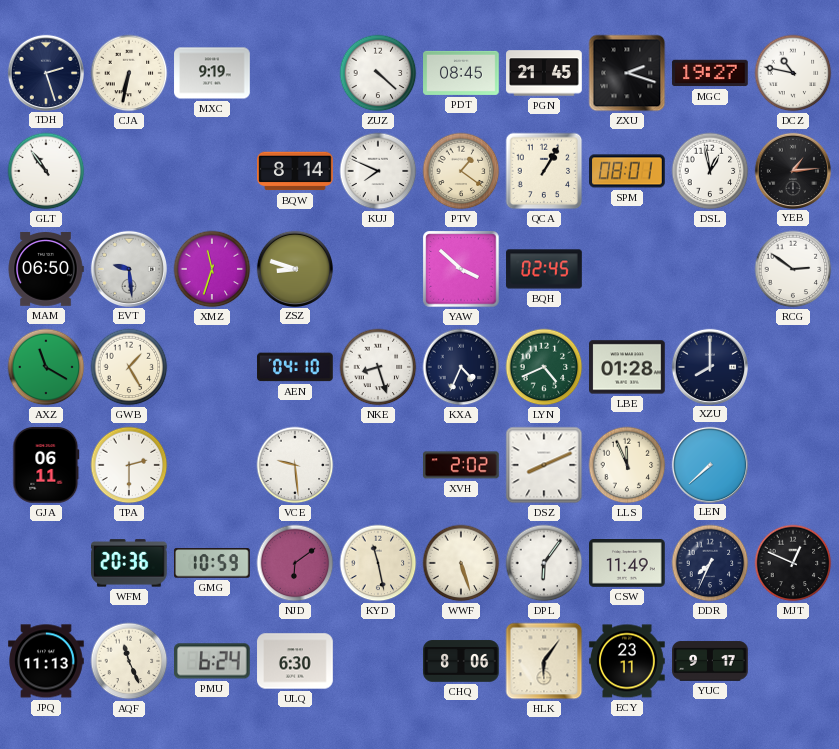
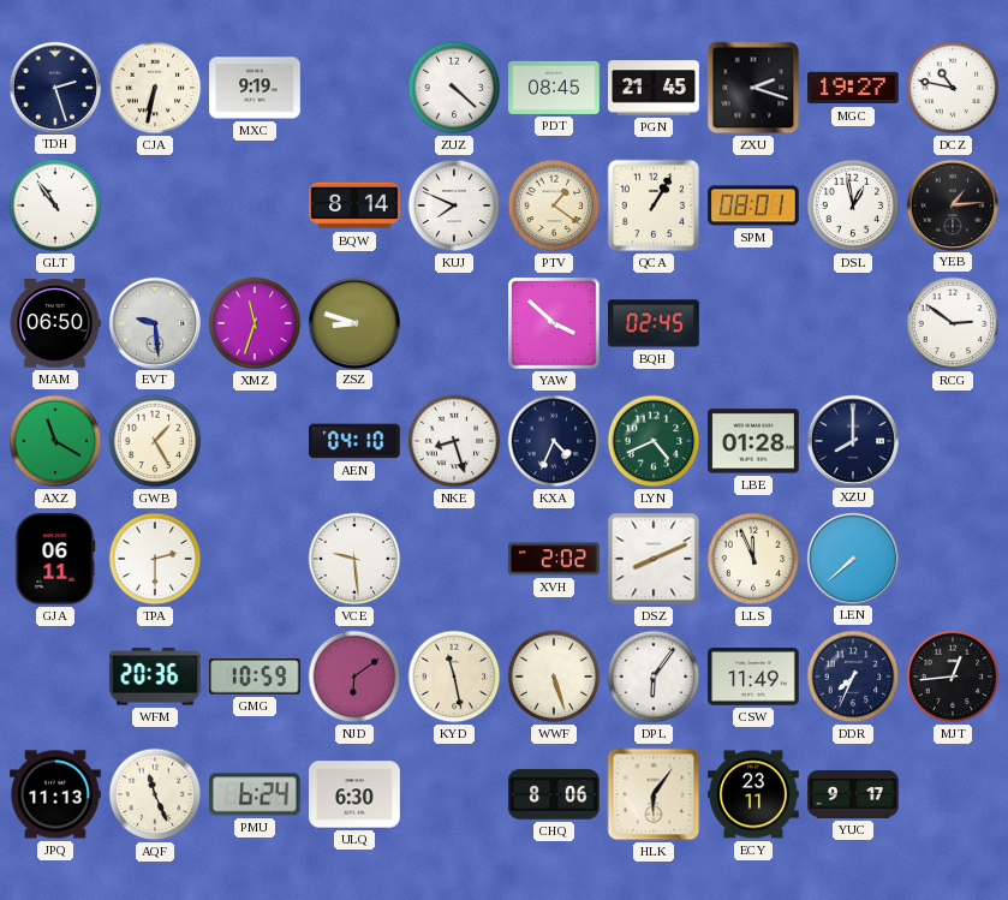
MJT: 12:49 -> 12:44
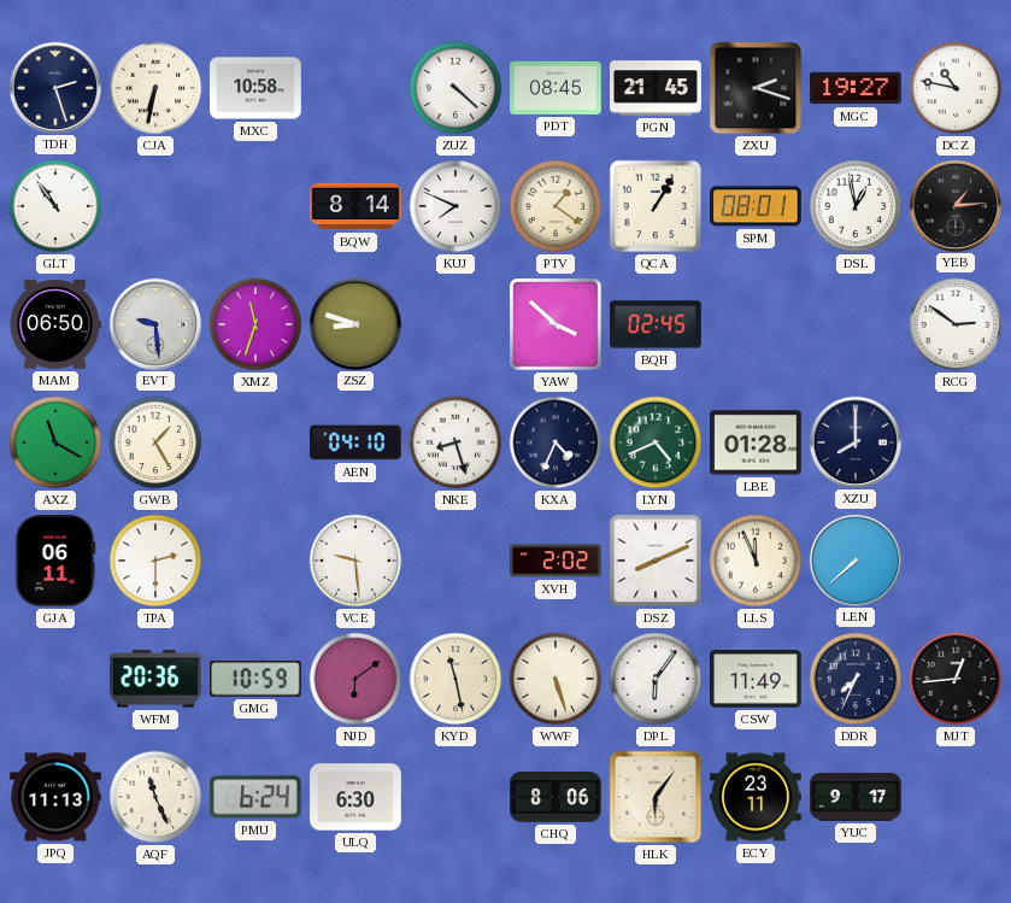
MXC: 9:19 -> 10:58
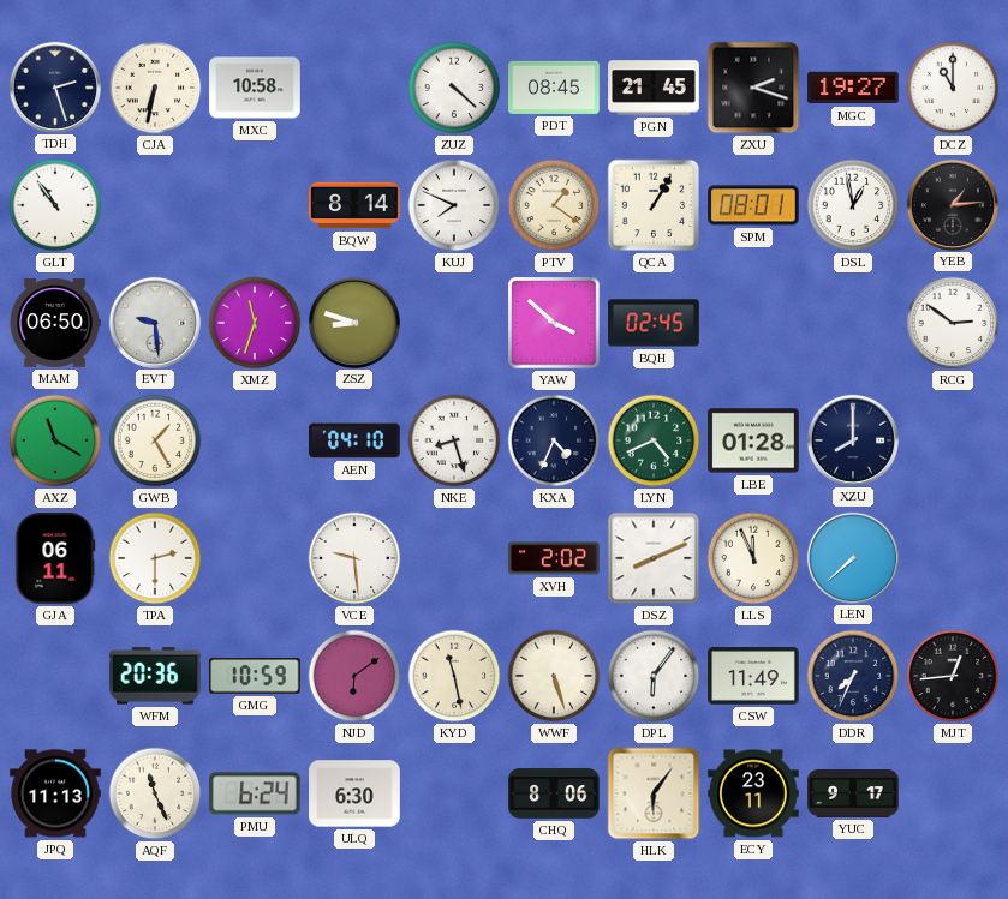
DCZ: 10:47 -> 11:00
